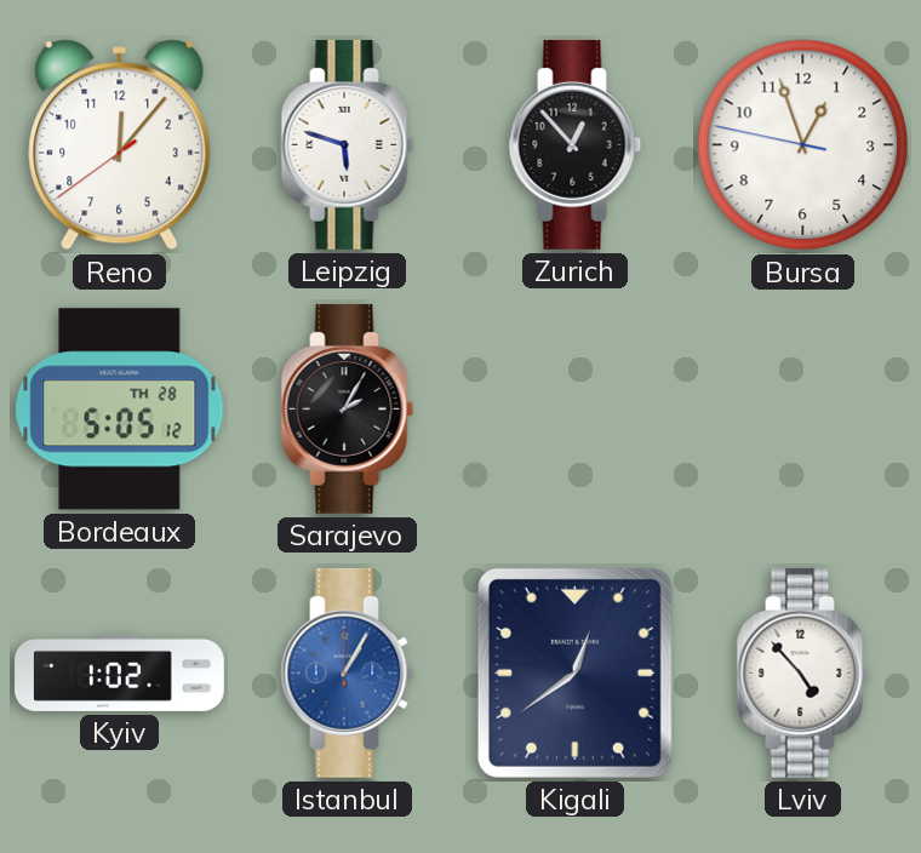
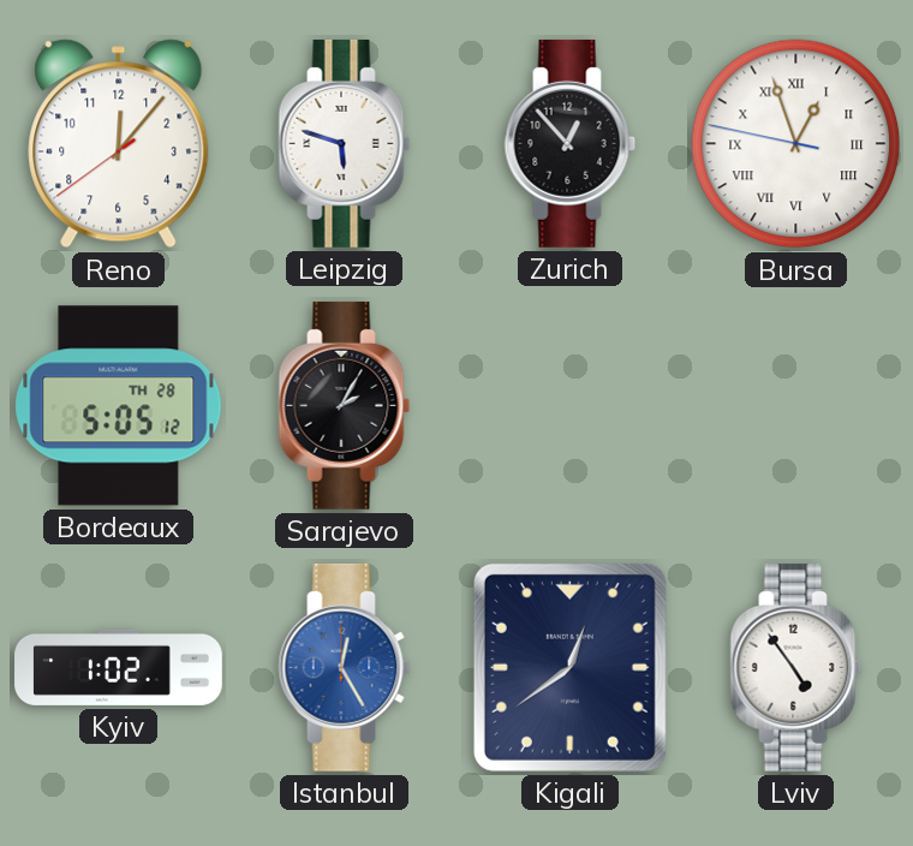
Bursa numerals: Arabic -> Roman
Istanbul: 1:05 -> 12:25
Lviv: 4:53 -> 4:54
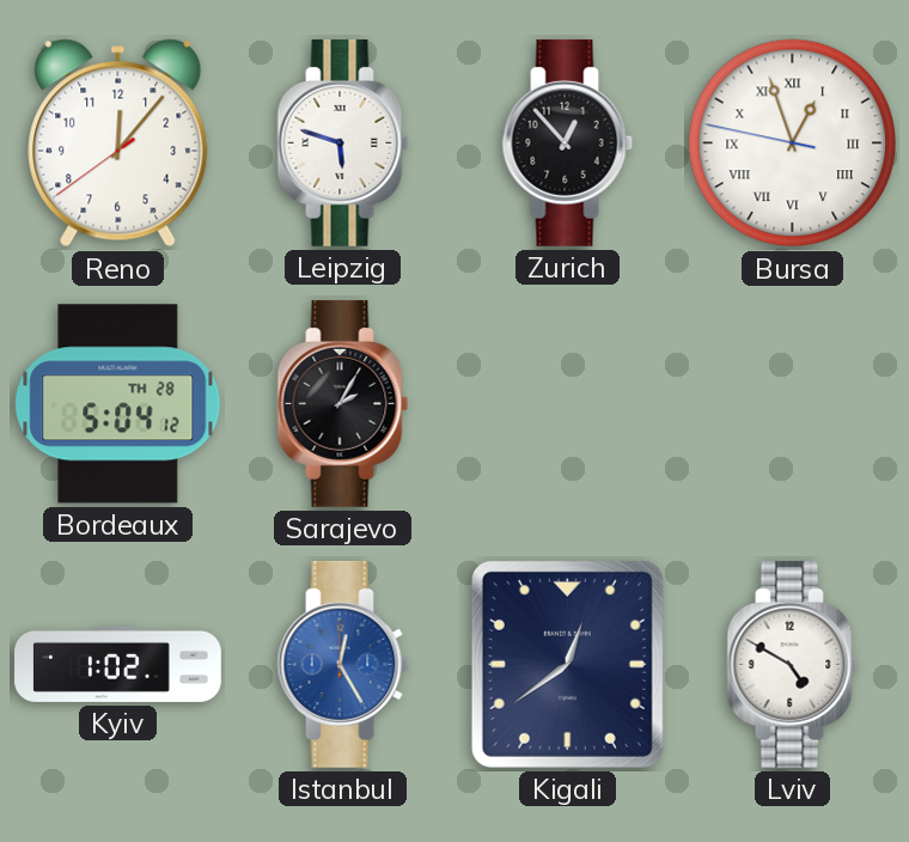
Bordeaux: 5:05 -> 5:04
Lviv: 4:54 -> 4:50
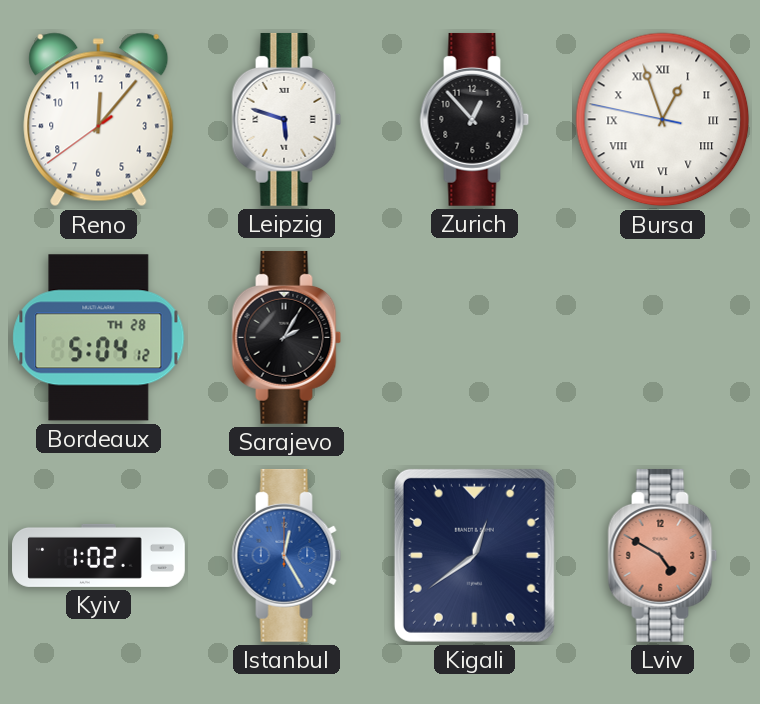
Lviv dial: white -> salmon
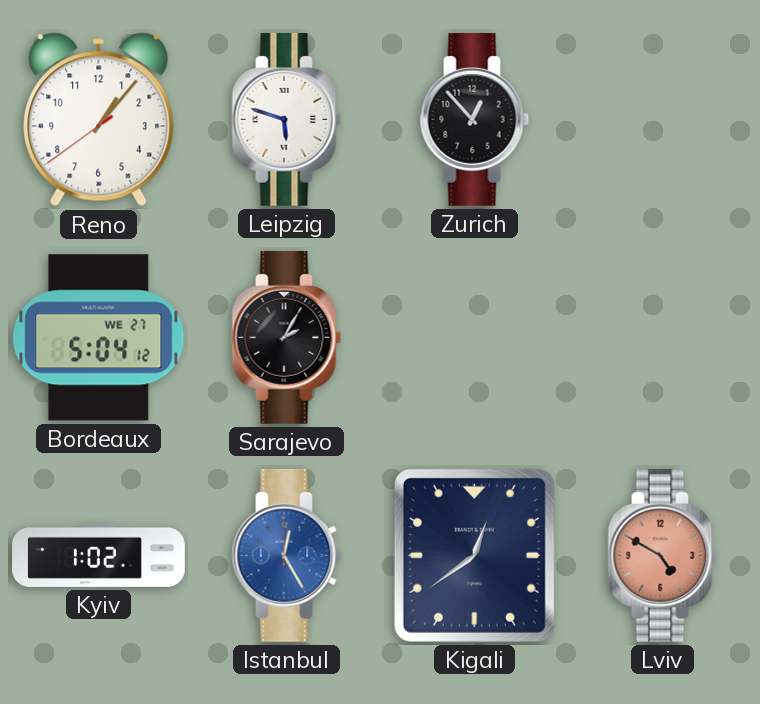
Reno: 12:06 -> 1:06
Bursa: 12:56 -> none
Bordeaux date: TH 28 -> WE 27
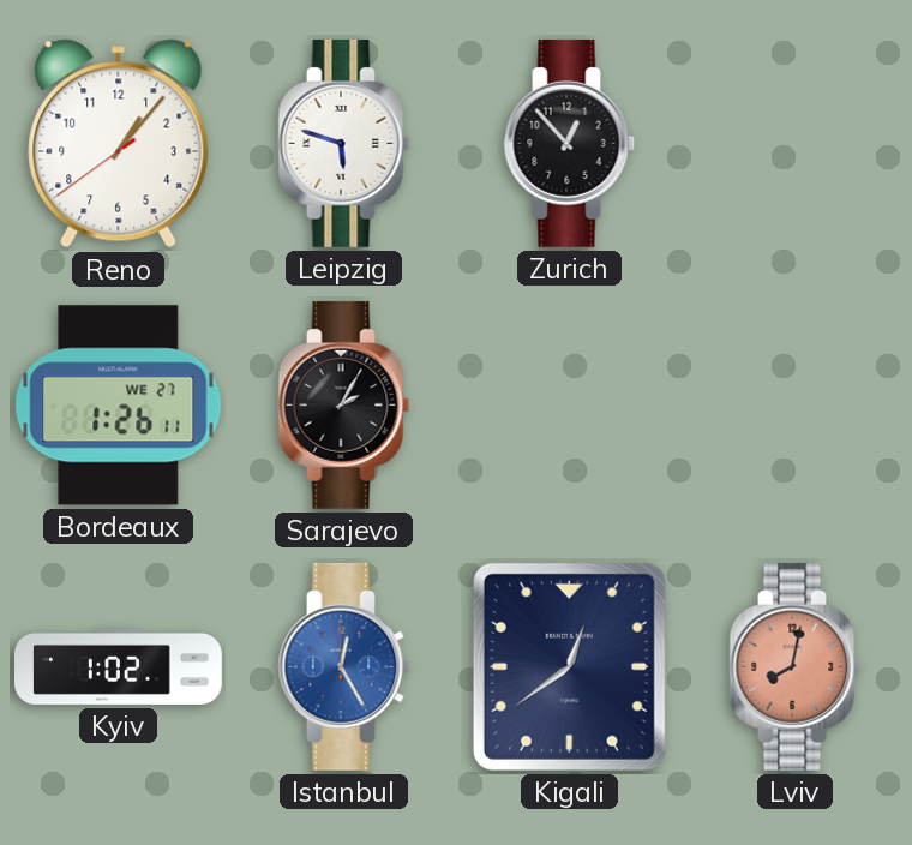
Bordeaux: 5:04 -> 1:26
Lviv: 4:50 -> 8:02
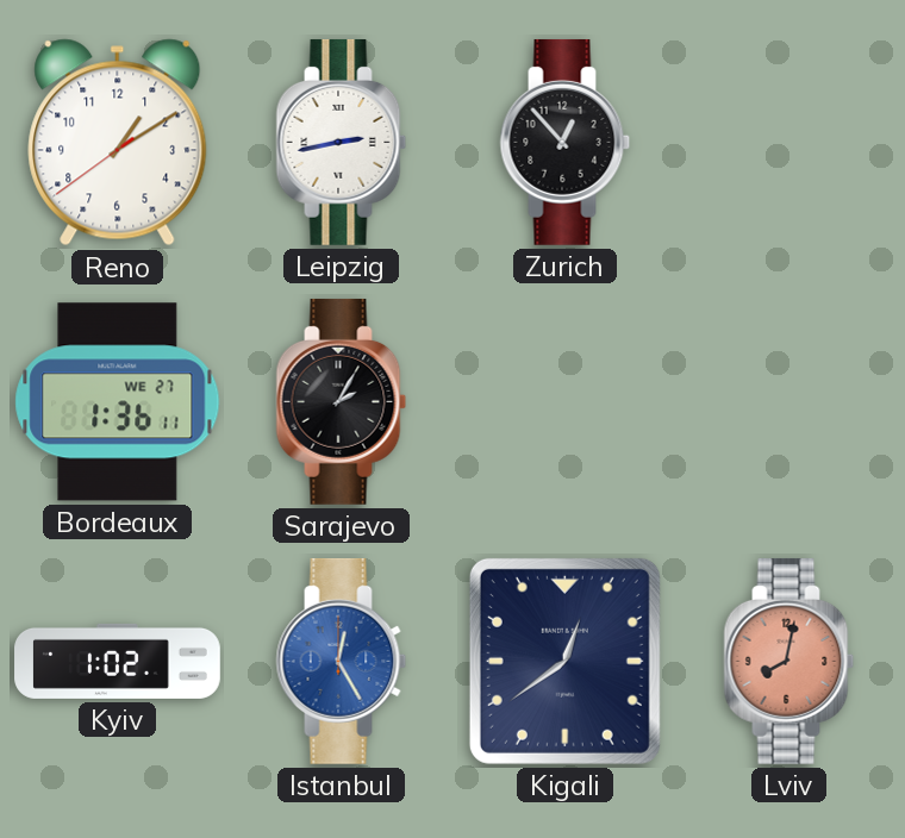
Reno: 1:06 -> 1:09
Leipzig: 5:48 -> 2:43
Bordeaux: 1:26 -> 1:36
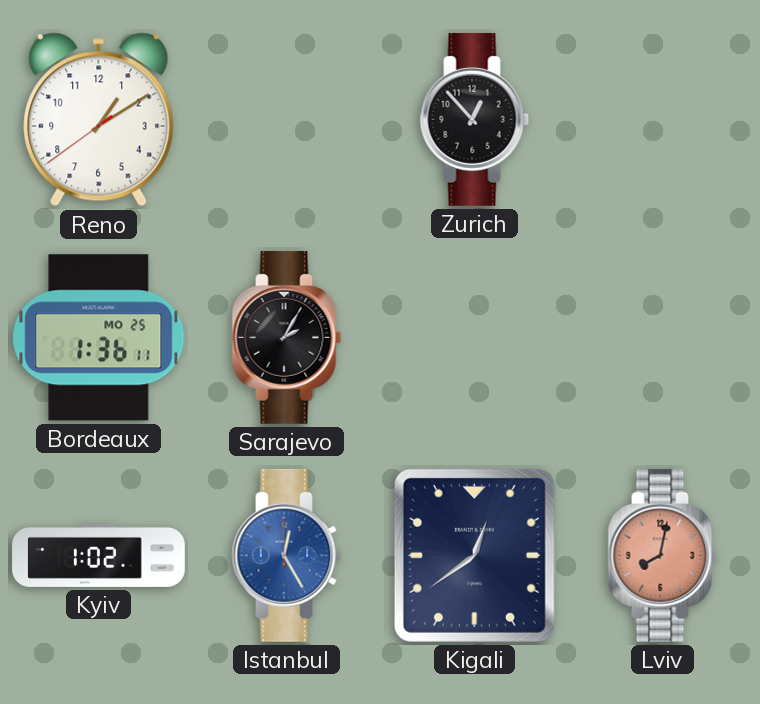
Leipzig: 2:43 -> none
Bordeaux date: WE 27 -> MO 25
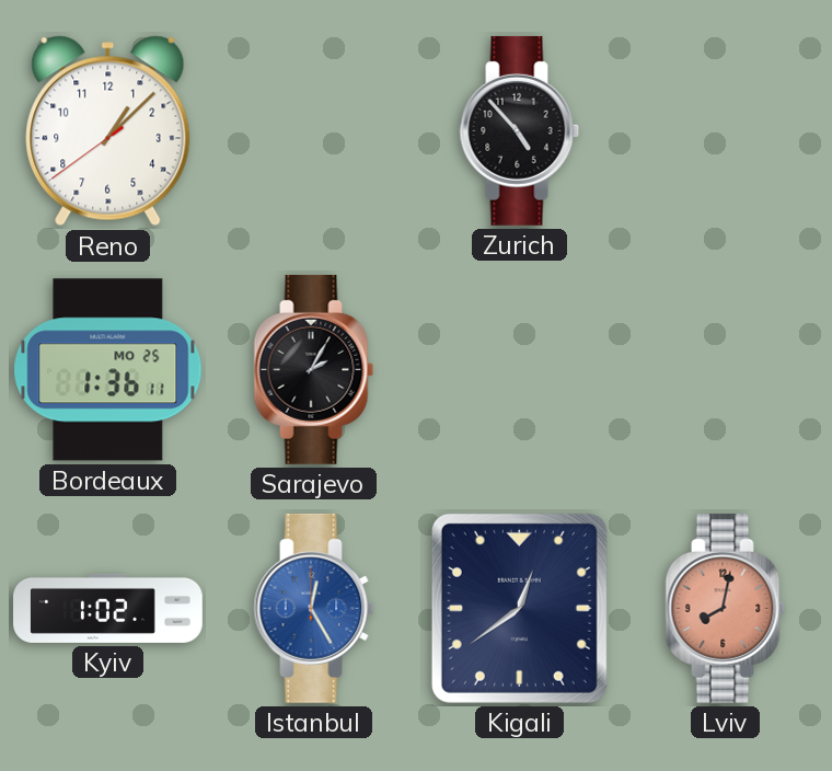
Reno: 1:09 -> 1:07
Zurich: 12:53 -> 4:53
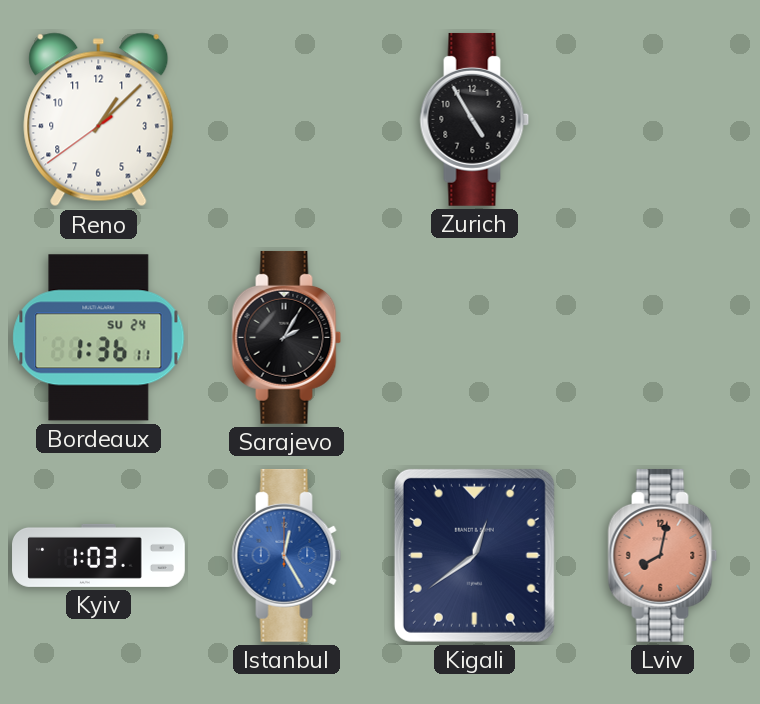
Zurich: 4:53 -> 4:55
Bordeaux date: MO 25 -> SU 24
Kyiv: 1:02 -> 1:03
